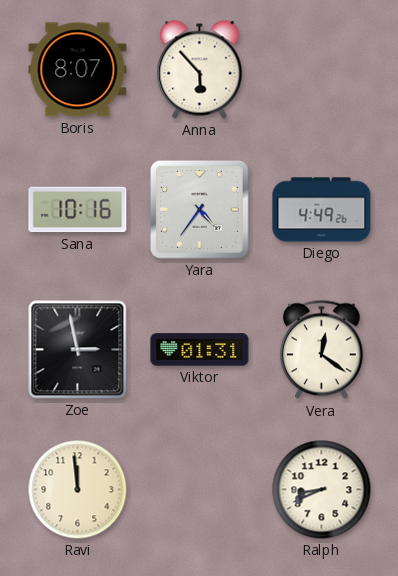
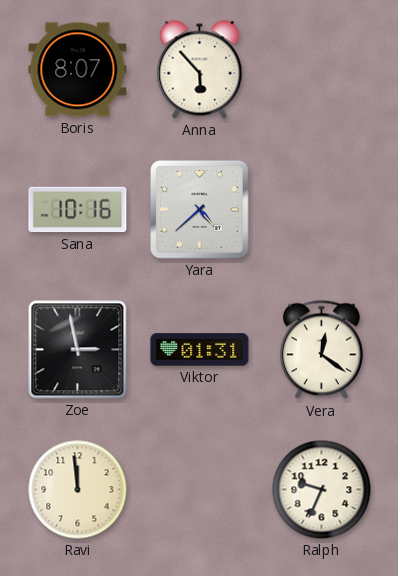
Yara: 4:36 -> 4:38
Diego: 4:49 -> none
Ralph: 8:41 -> 9:34
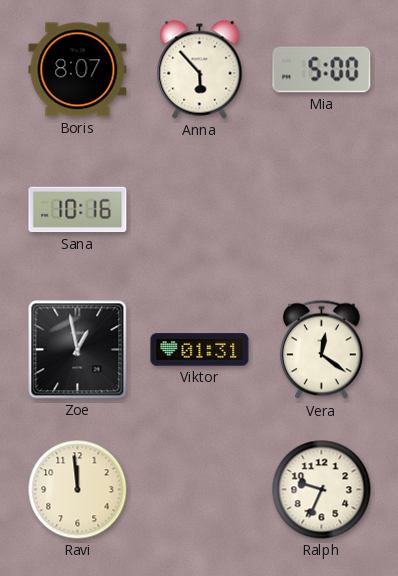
Mia: none -> 5:00
Yara: 4:38 -> none
Zoe: 2:58 -> 12:58
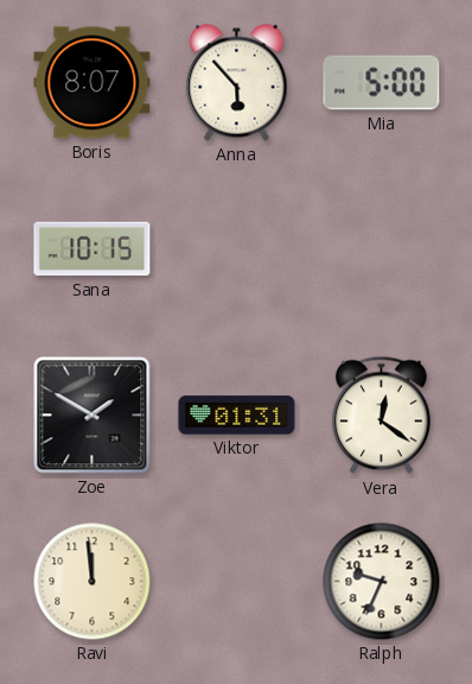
Sana: 10:16 -> 10:15
Zoe: 12:58 -> 1:50
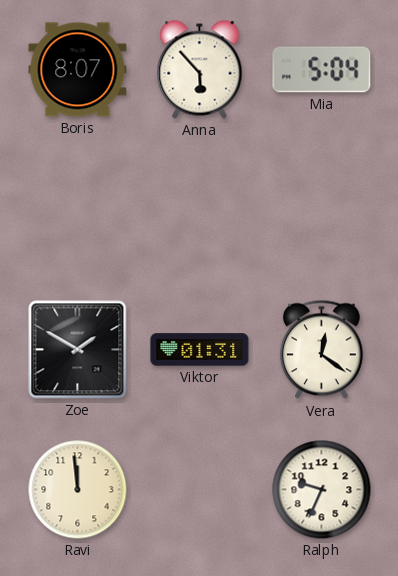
Mia: 5:00 -> 5:04
Sana: 10:15 -> none
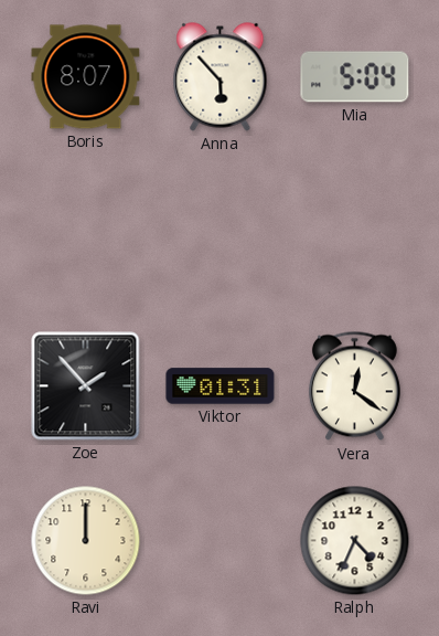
Zoe: 1:50 -> 1:53
Ravi: 11:59 -> 12:00
Ralph: 9:34 -> 4:34
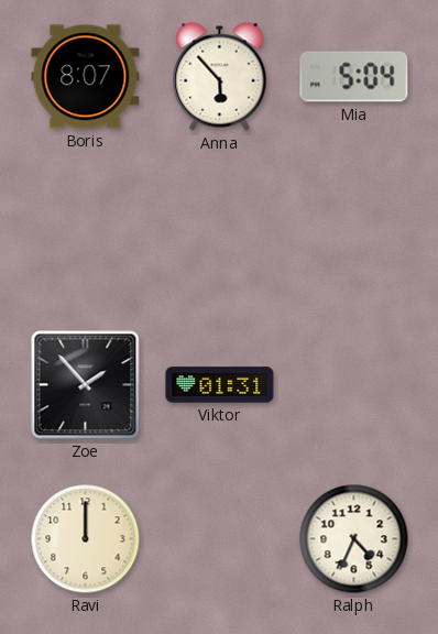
Vera: 12:21 -> none
